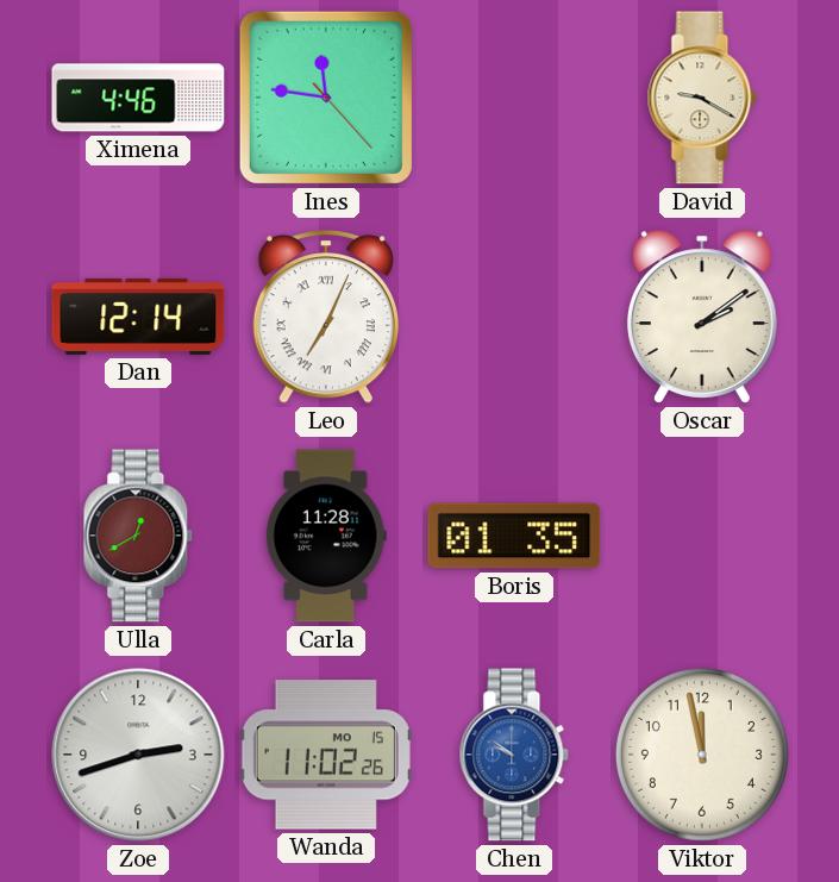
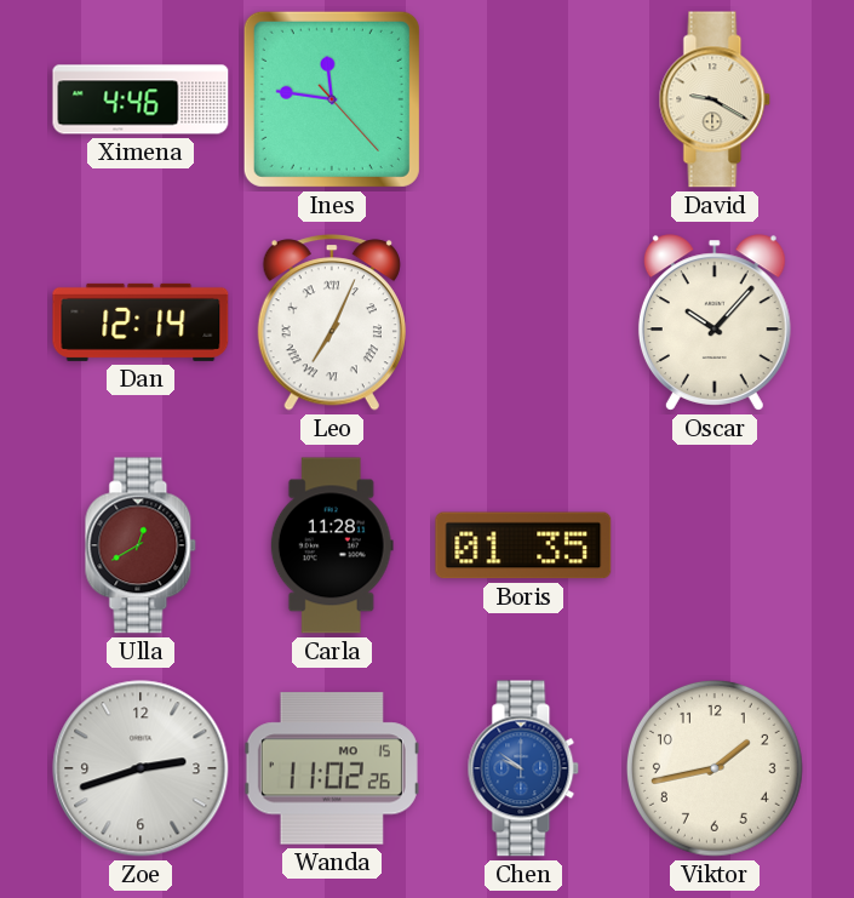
Oscar: 2:09 -> 10:07
Viktor: 11:58 -> 1:43
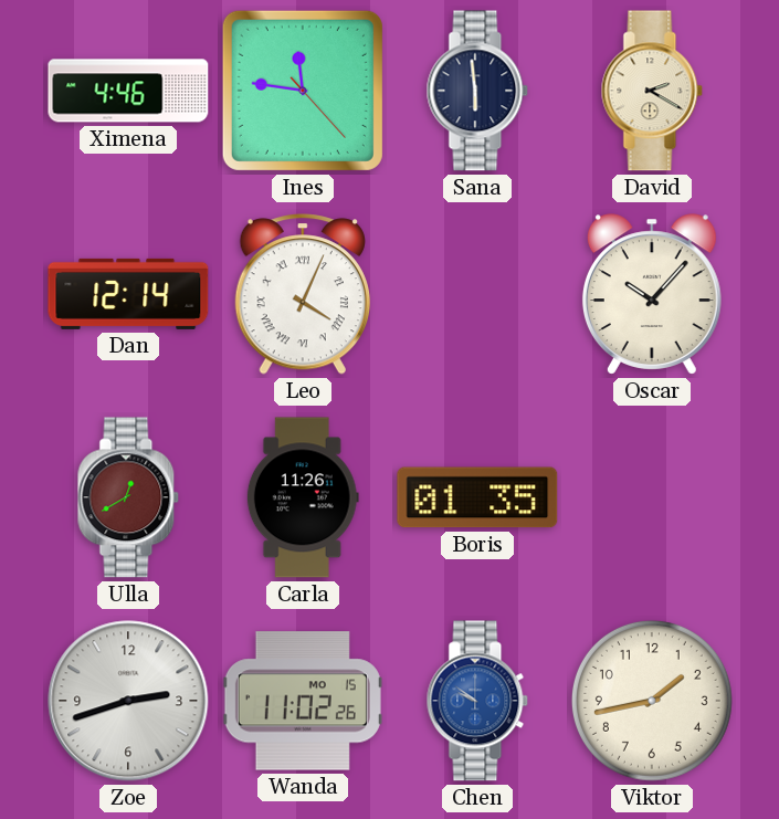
Sana: none -> 5:59
David: 9:20 -> 2:20
Leo: 7:04 -> 4:04
Carla: 11:28 -> 11:26
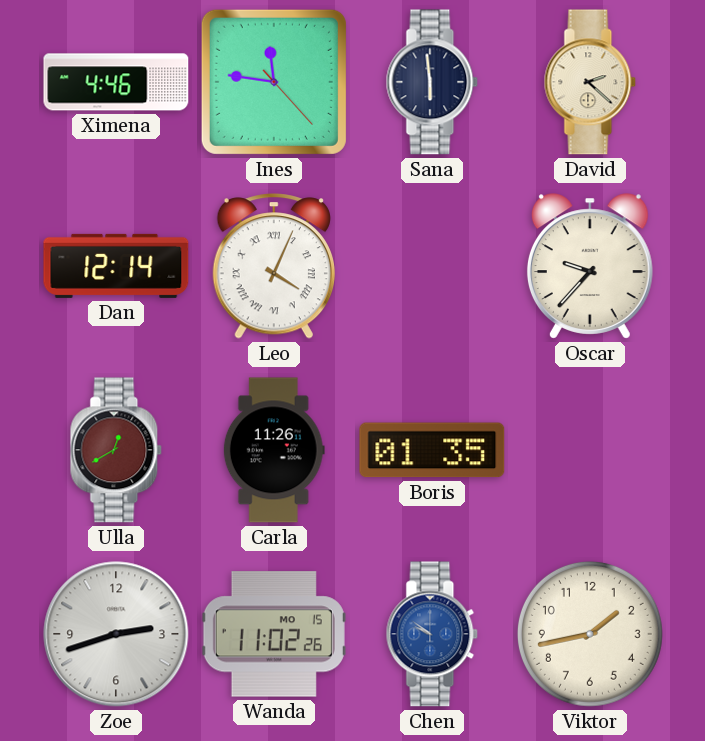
David: 2:20 -> 2:22
Oscar: 10:07 -> 9:37
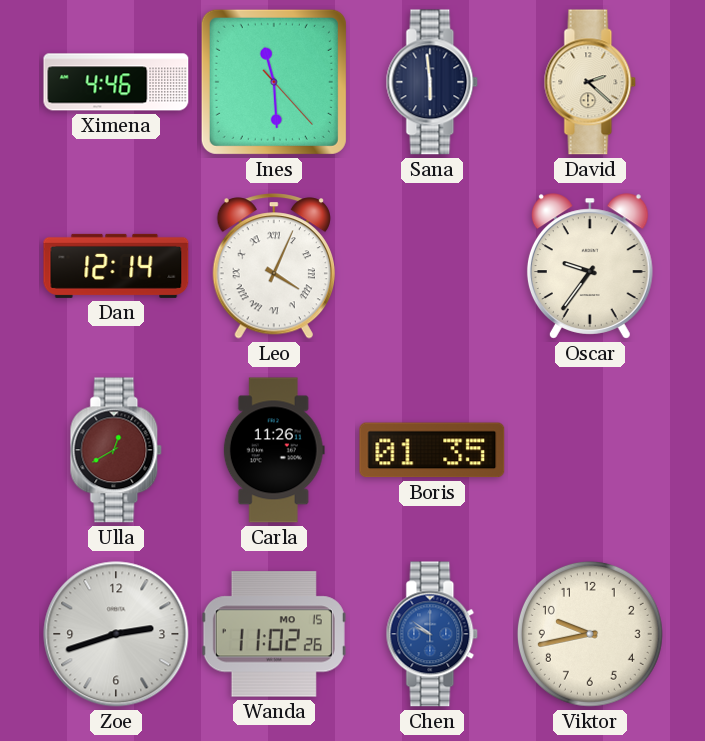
Ines: 11:46 -> 11:29
Oscar: 9:37 -> 9:36
Viktor: 1:43 -> 9:43
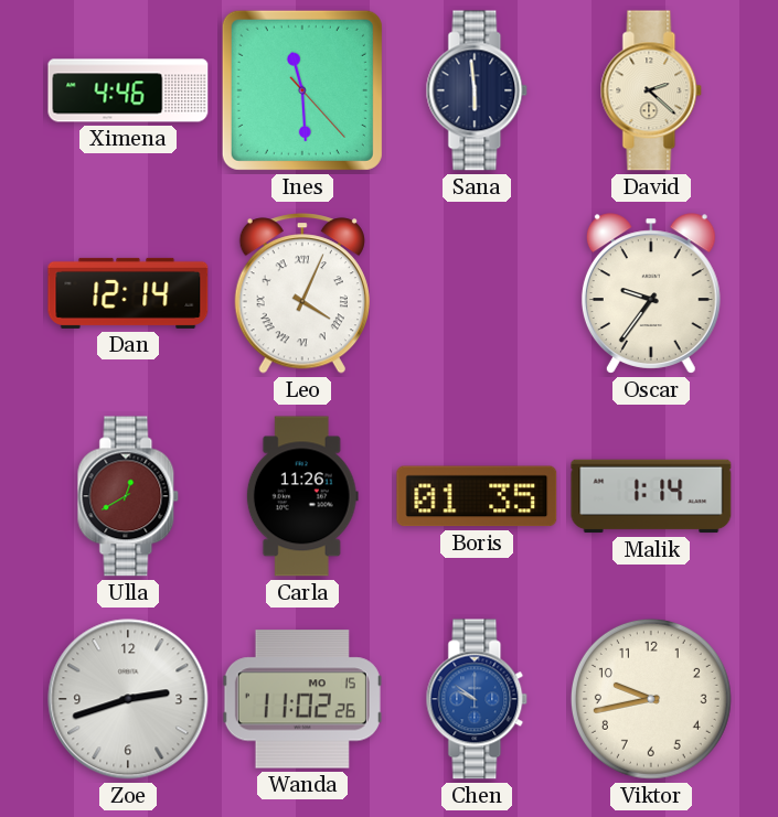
Malik: none -> 1:14
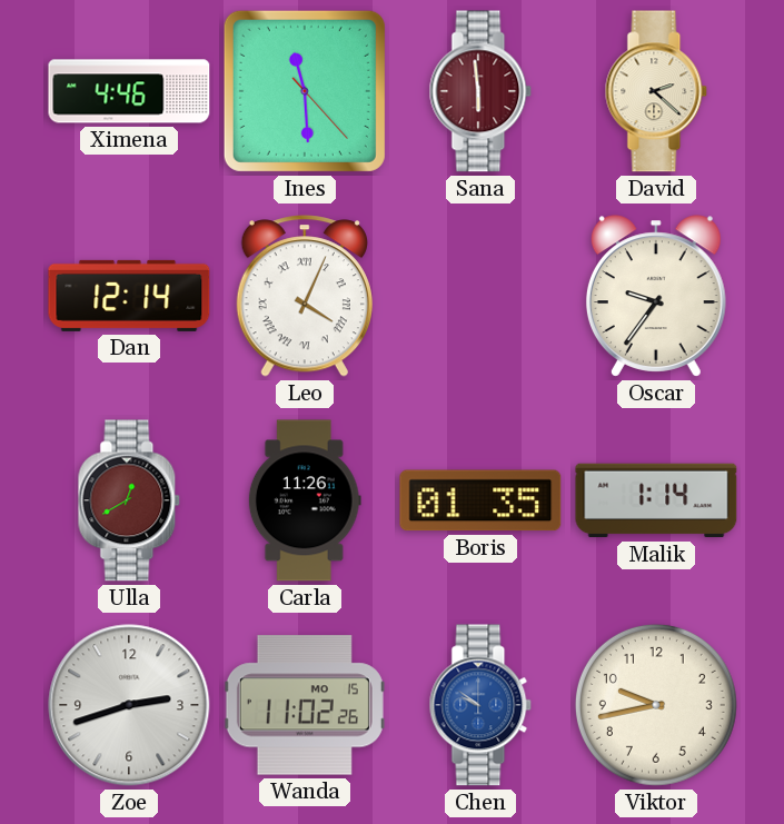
Sana dial: navy -> burgundy
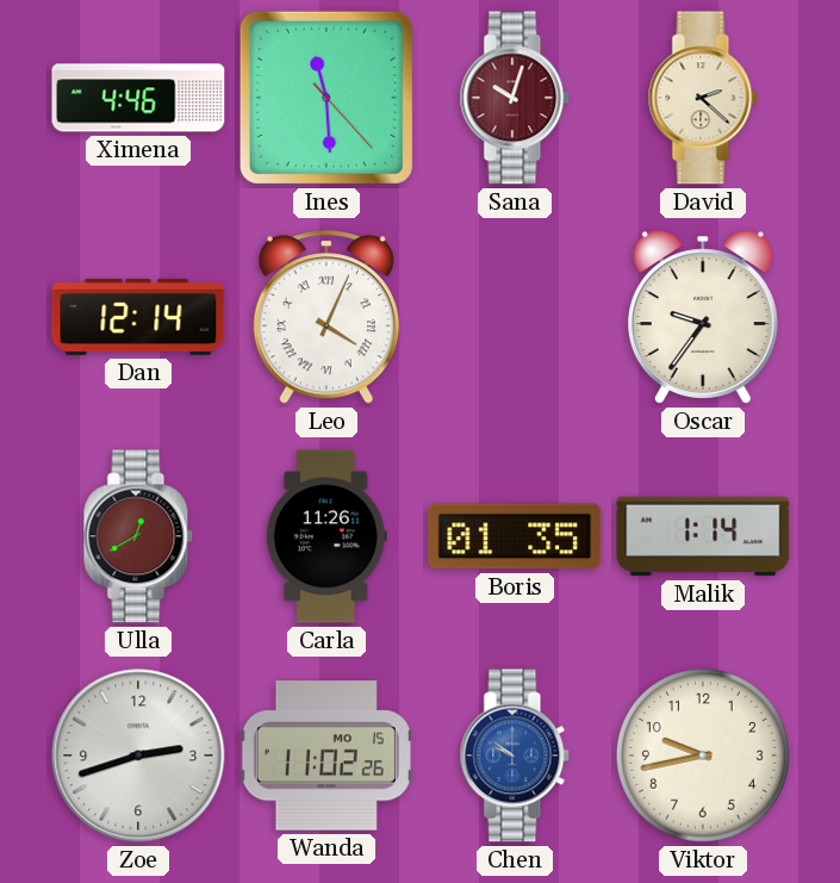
Sana: 5:59 -> 10:03
